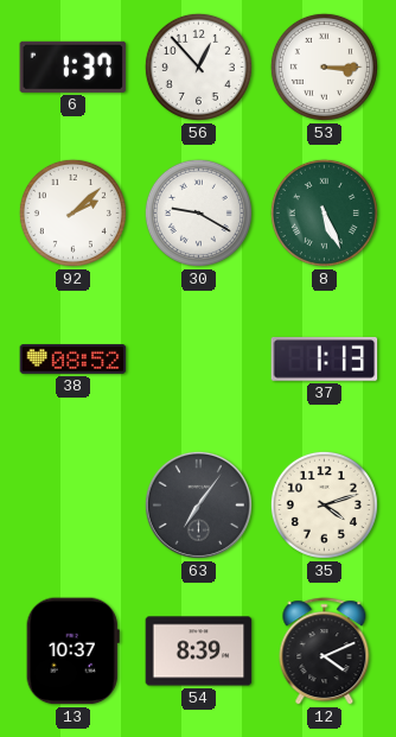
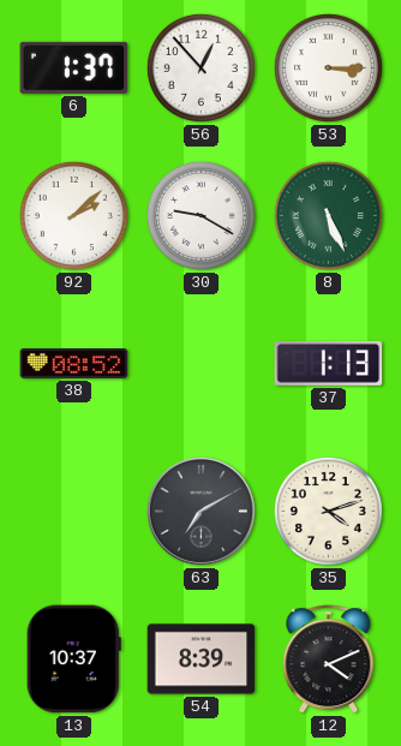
63: 7:06 -> 7:10
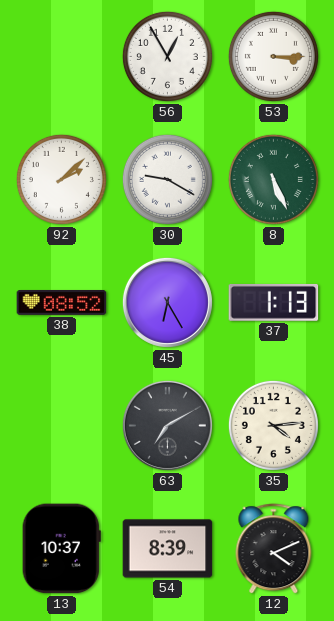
6: 1:37 -> none
56: 12:53 -> 12:55
45: none -> 6:25
35: 4:12 -> 4:14
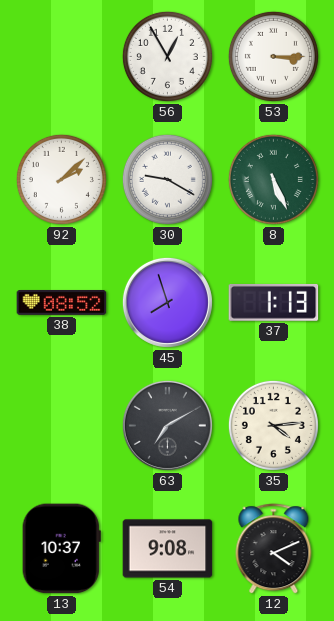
45: 6:25 -> 7:57
54: 8:39 -> 9:08
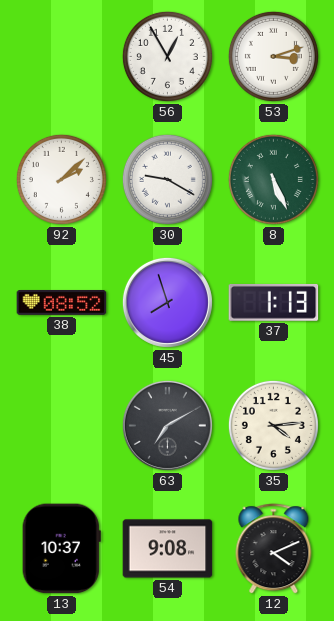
53: 3:15 -> 3:12
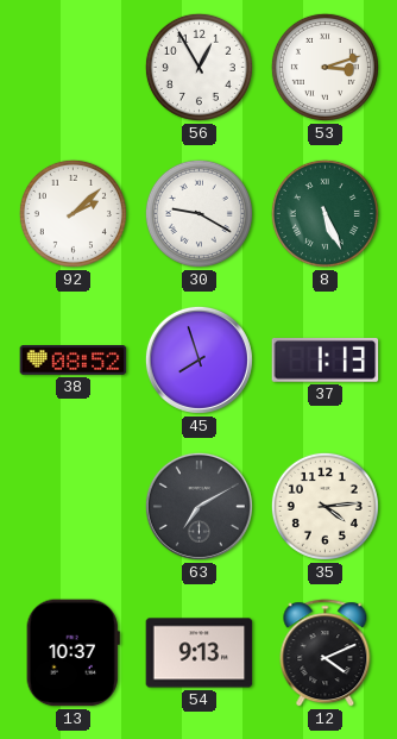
54: 9:08 -> 9:13
